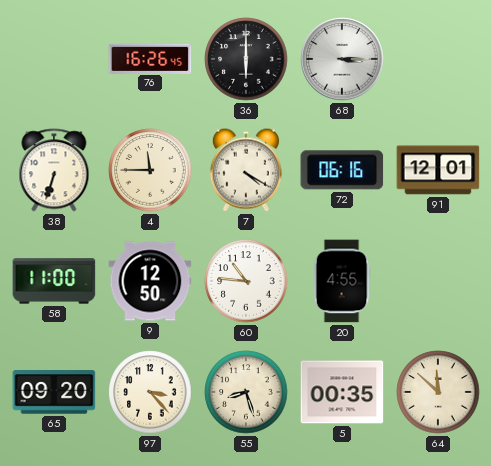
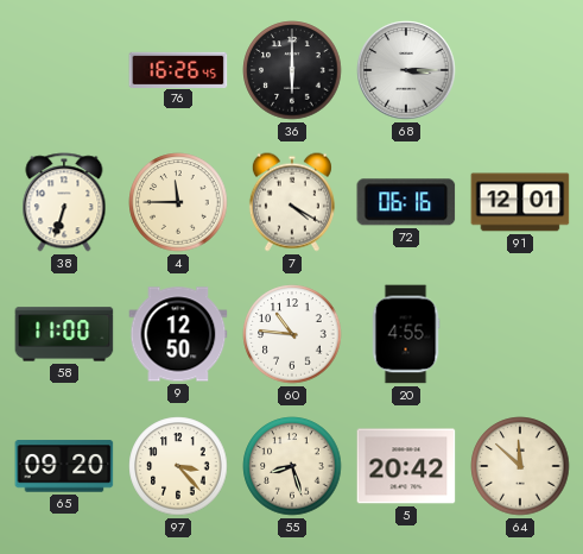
5: 00:35 -> 20:42
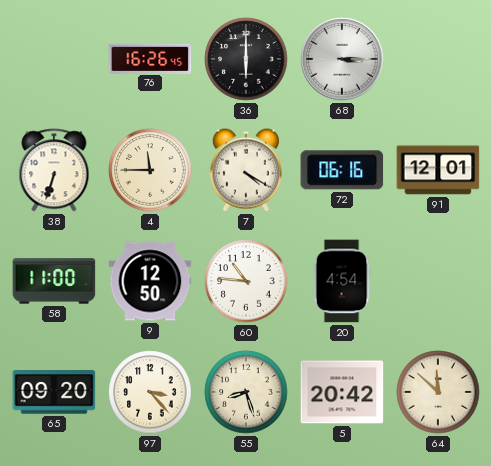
20: 4:55 -> 4:54
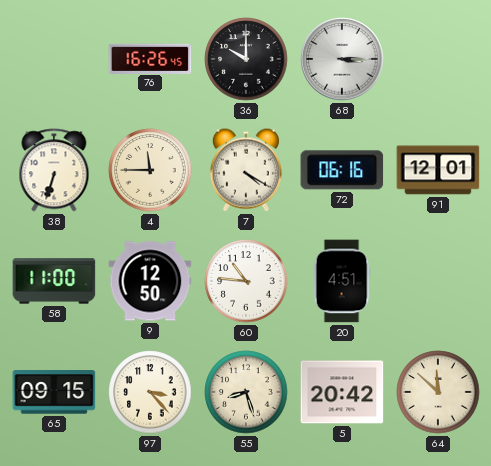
36: 6:00 -> 10:00
20: 4:54 -> 4:51
65: 09:20 -> 09:15
